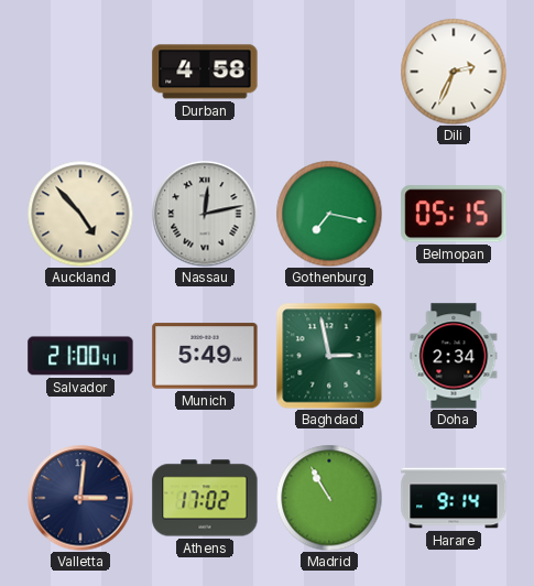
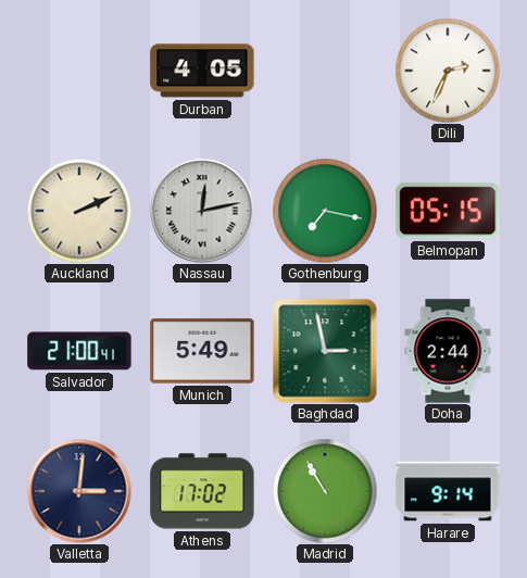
Durban: 4:58 -> 4:05
Auckland: 4:53 -> 2:11
Doha: 2:34 -> 2:44
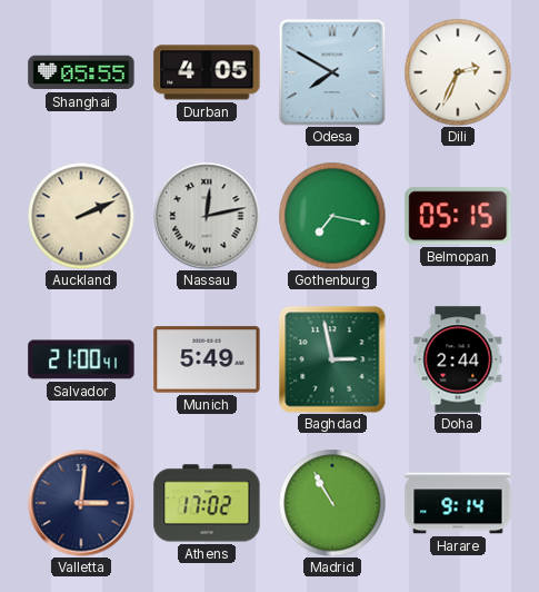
Shanghai: none -> 05:55
Odesa: none -> 7:50
